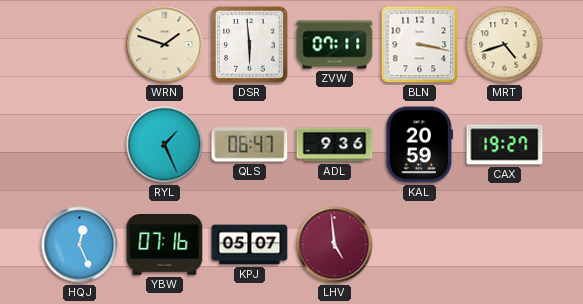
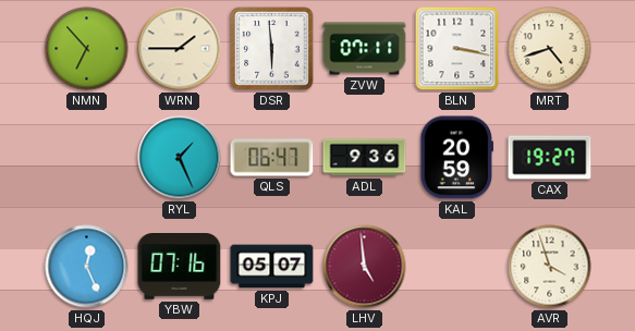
NMN: none -> 6:53
WRN: 1:48 -> 1:45
AVR: none -> 3:57
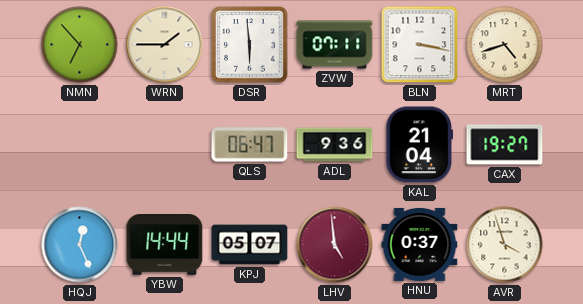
RYL: 1:26 -> none
KAL: 20:59 -> 21:04
YBW: 07:16 -> 14:44
HNU: none -> 0:37
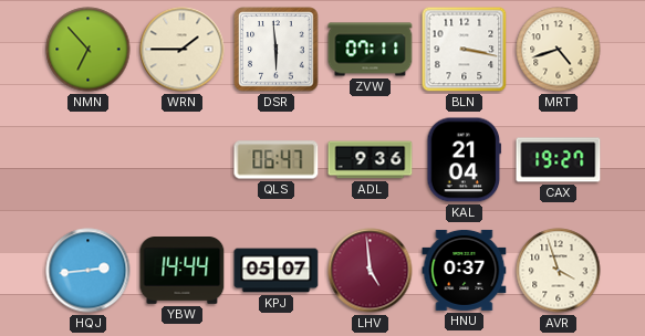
HQJ: 12:26 -> 2:44
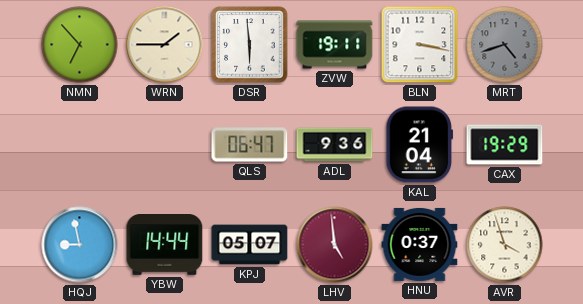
ZVW: 07:11 -> 19:11
MRT dial: cream -> grey
CAX: 19:27 -> 19:29
HQJ: 2:44 -> 8:58
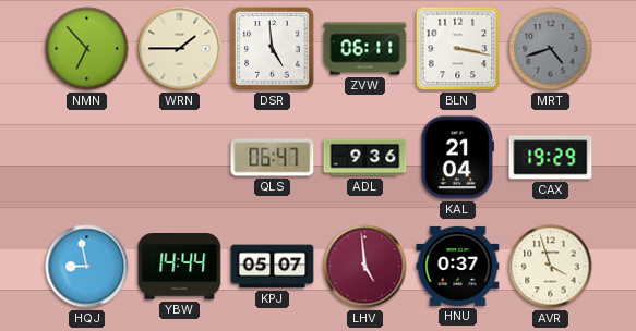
DSR: 5:59 -> 4:59
ZVW: 19:11 -> 06:11
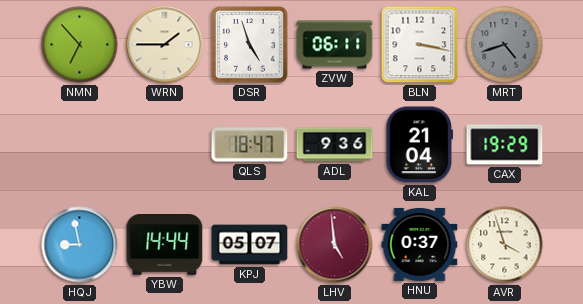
DSR: 4:59 -> 4:57
QLS: 06:47 -> 18:47
